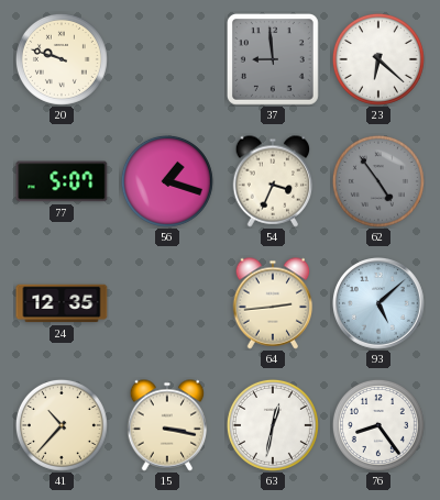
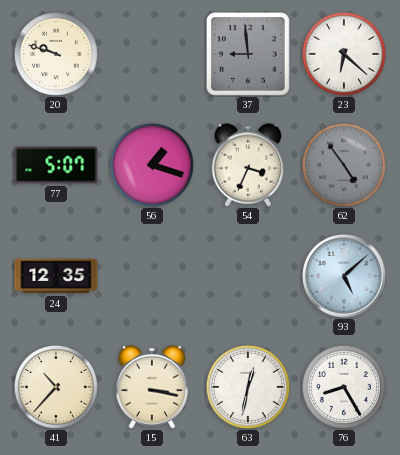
64: 2:44 -> none
76: 8:24 -> 8:25
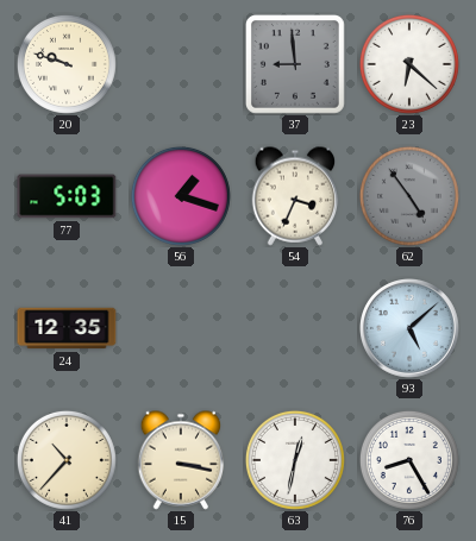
77: 5:07 -> 5:03
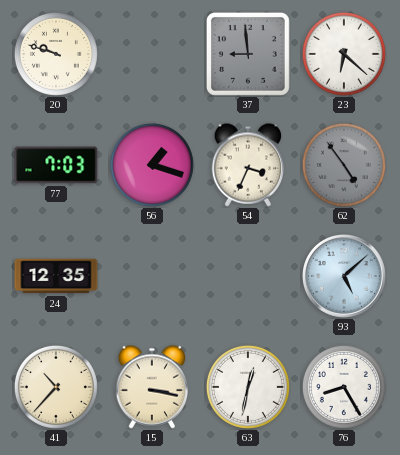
77: 5:03 -> 7:03
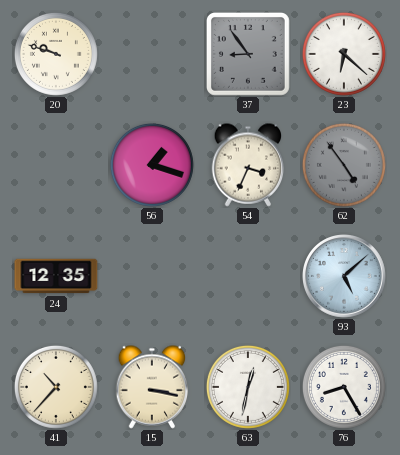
37: 8:59 -> 8:54
77: 7:03 -> none
